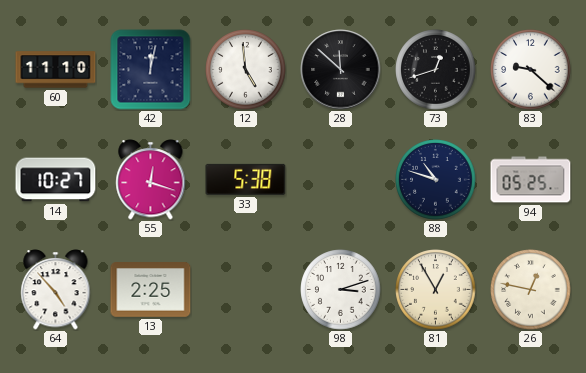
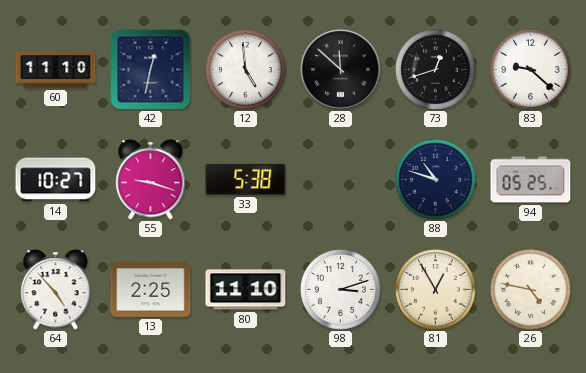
42: 12:02 -> 12:32
55: 12:18 -> 9:18
80: none -> 11:10
26: 12:47 -> 4:47
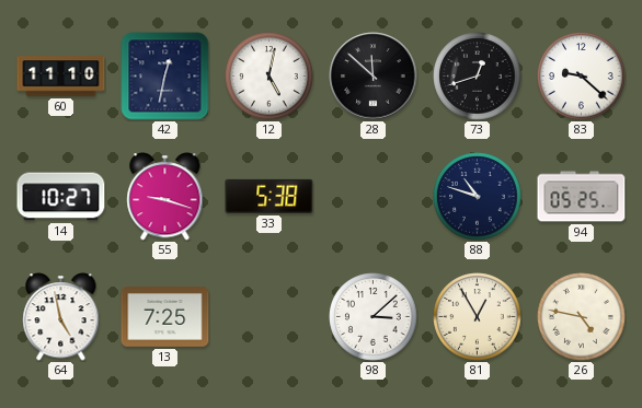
12: 4:59 -> 5:02
64: 4:53 -> 4:58
13: 2:25 -> 7:25
80: 11:10 -> none
98: 3:12 -> 3:08
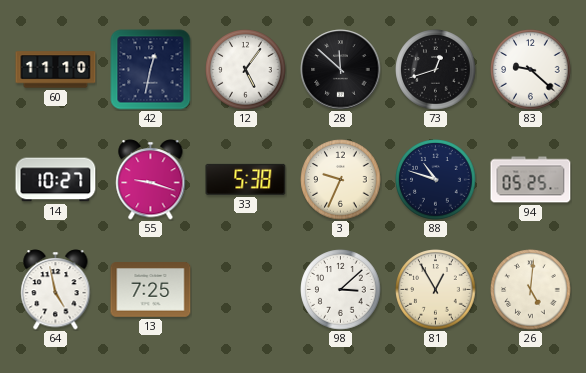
12: 5:02 -> 5:06
3: none -> 9:34
26: 4:47 -> 5:01
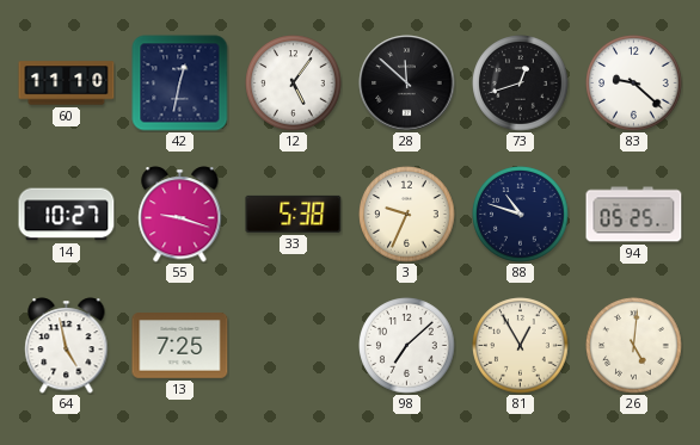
98: 3:08 -> 7:08
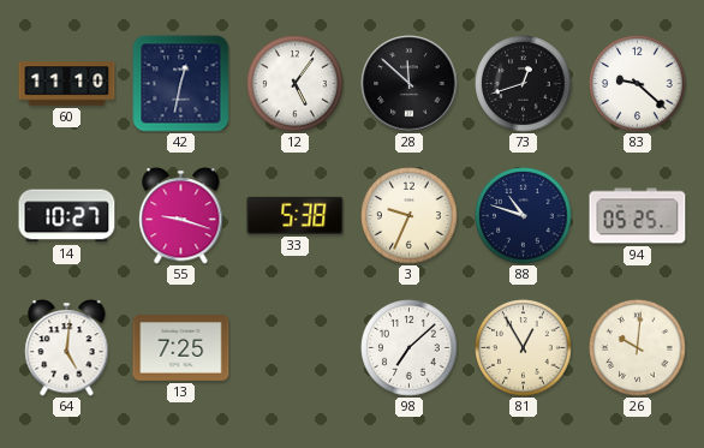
64: 4:58 -> 5:01
26: 5:01 -> 10:01
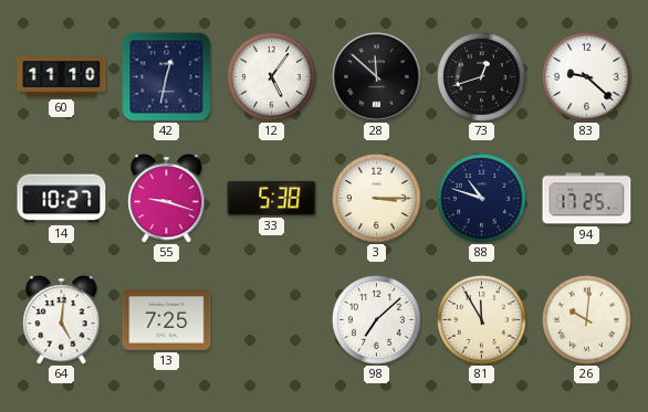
3: 9:34 -> 3:15
94: 05:25 -> 17:25
81: 12:55 -> 11:55
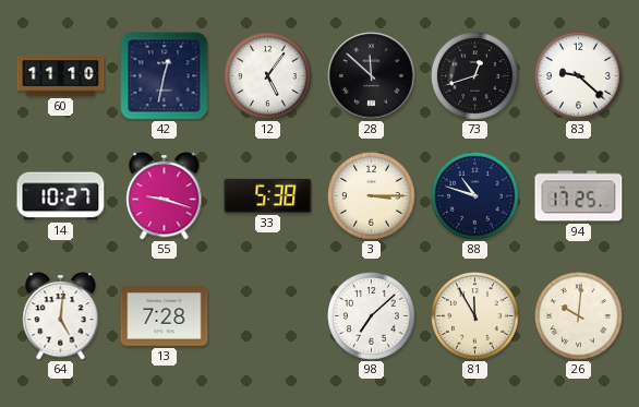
13: 7:25 -> 7:28
